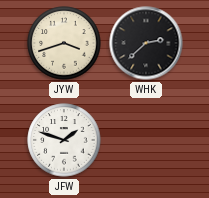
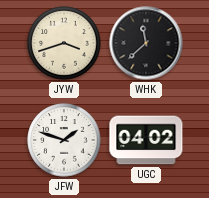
WHK: 2:38 -> 11:38
UGC: none -> 04:02
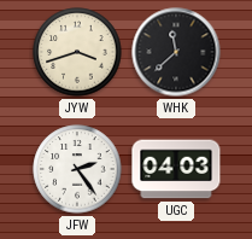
JFW: 1:48 -> 2:24
UGC: 04:02 -> 04:03
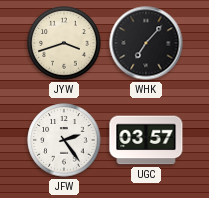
WHK: 11:38 -> 7:07
UGC: 04:03 -> 03:57
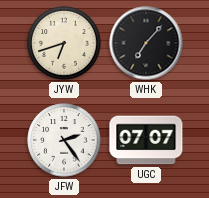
JYW: 3:42 -> 6:42
UGC: 03:57 -> 07:07
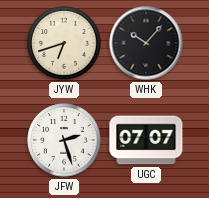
WHK: 7:07 -> 10:07
JFW: 2:24 -> 2:27
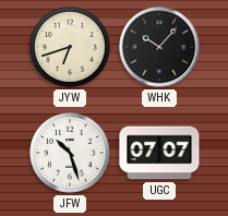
JFW: 2:27 -> 10:27
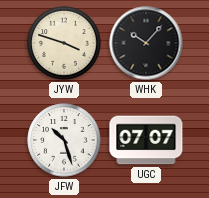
JYW: 6:42 -> 3:48
